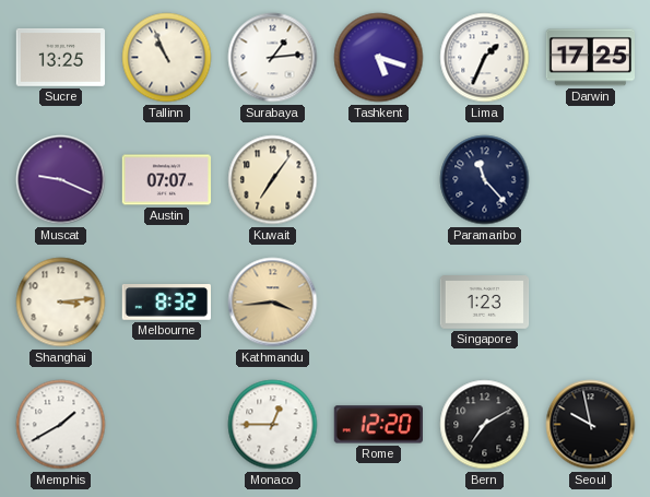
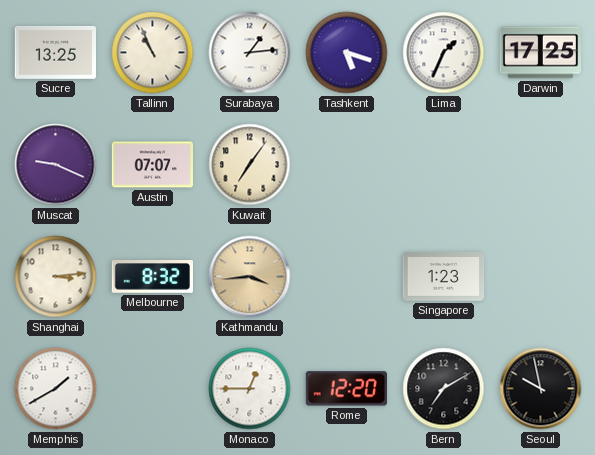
Paramaribo: 11:23 -> none
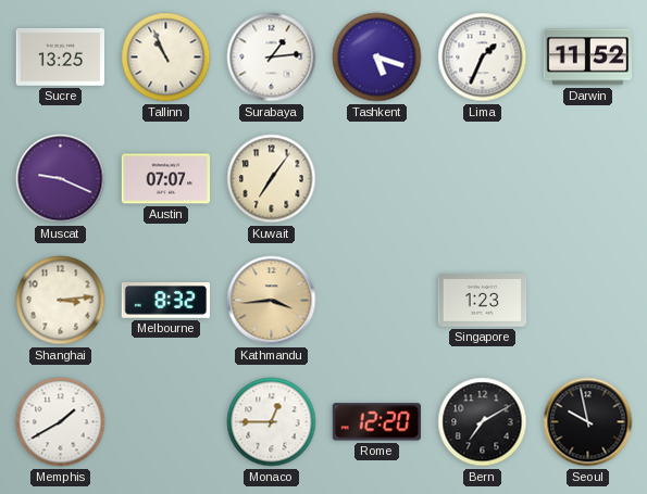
Darwin: 17:25 -> 11:52
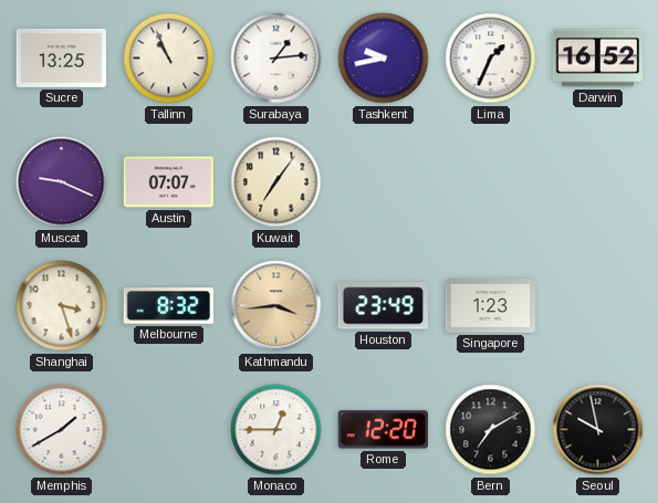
Tashkent: 5:18 -> 9:43
Darwin: 11:52 -> 16:52
Shanghai: 3:14 -> 3:27
Houston: none -> 23:49
